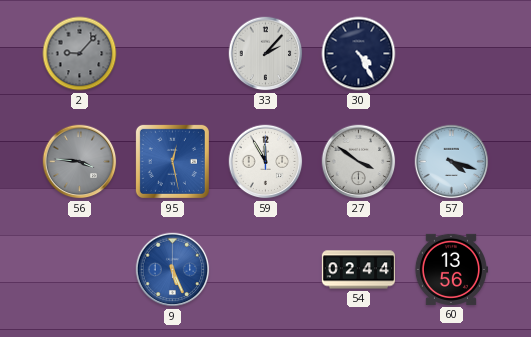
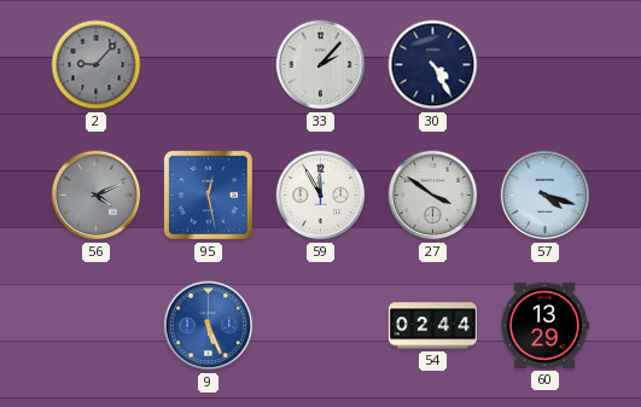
56: 3:46 -> 4:11
60: 13:56 -> 13:29
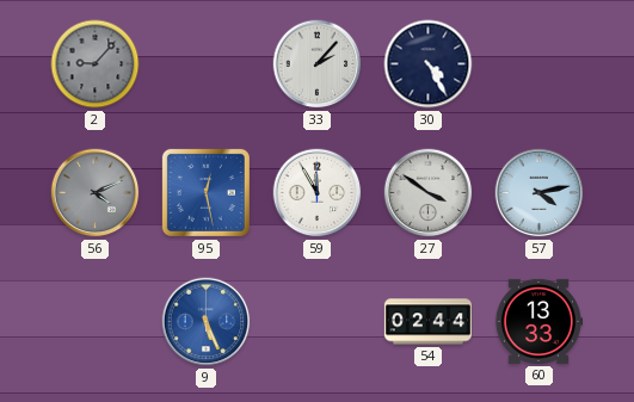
57: 4:18 -> 4:13
60: 13:29 -> 13:33
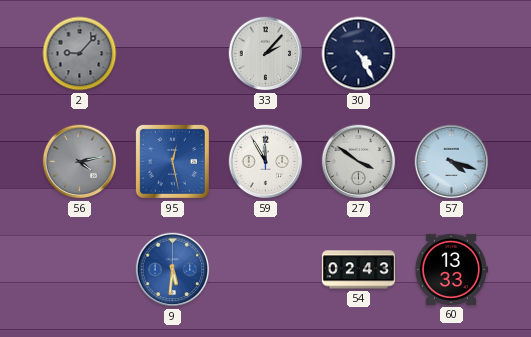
56: 4:11 -> 4:13
57: 4:13 -> 4:18
9: 5:26 -> 5:31
54: 02:44 -> 02:43
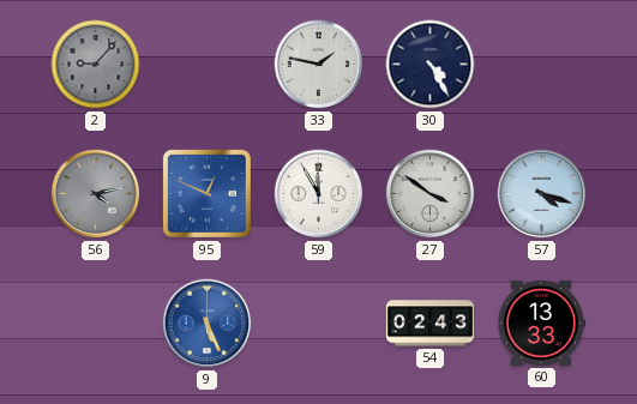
33: 2:07 -> 1:47
95: 12:28 -> 12:49
9: 5:31 -> 5:26
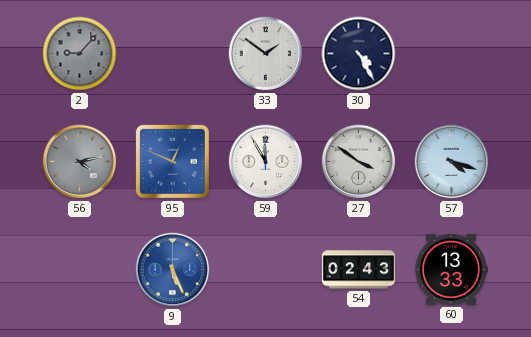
33: 1:47 -> 1:51
